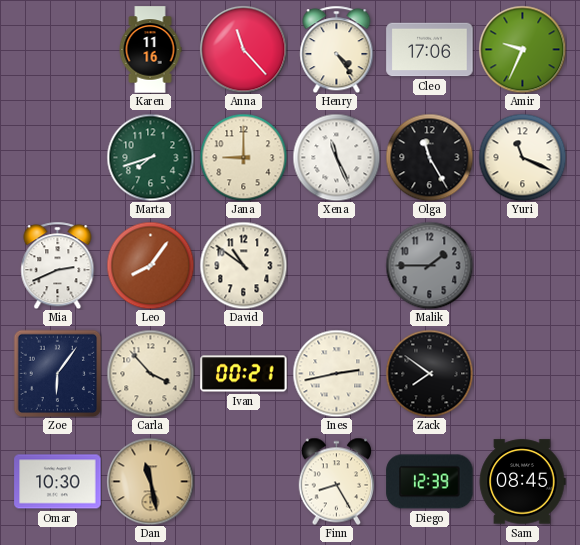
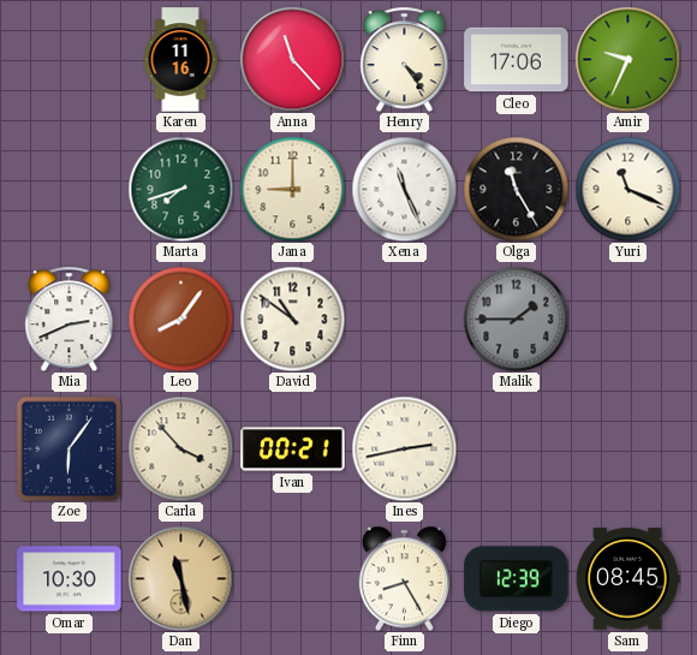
Zack: 7:51 -> none
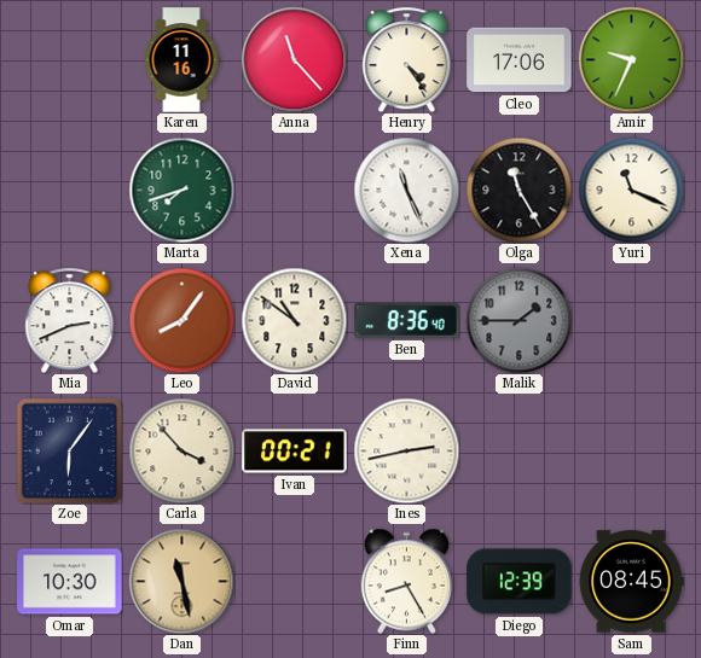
Jana: 9:00 -> none
Ben: none -> 8:36
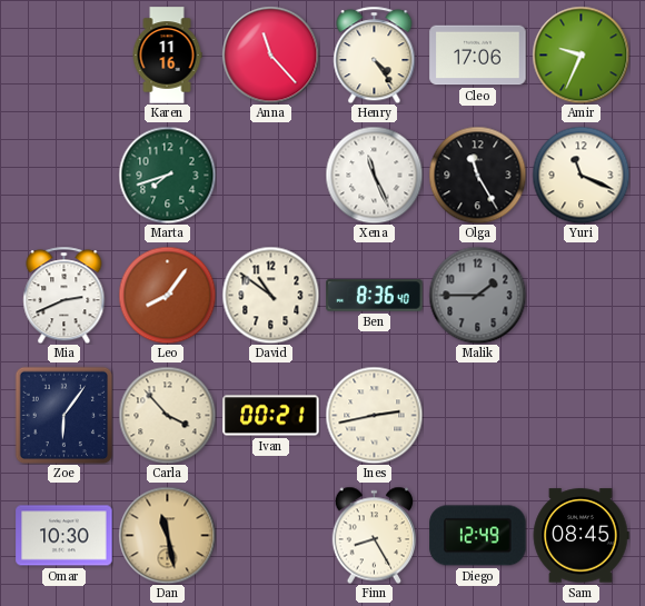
Diego: 12:39 -> 12:49
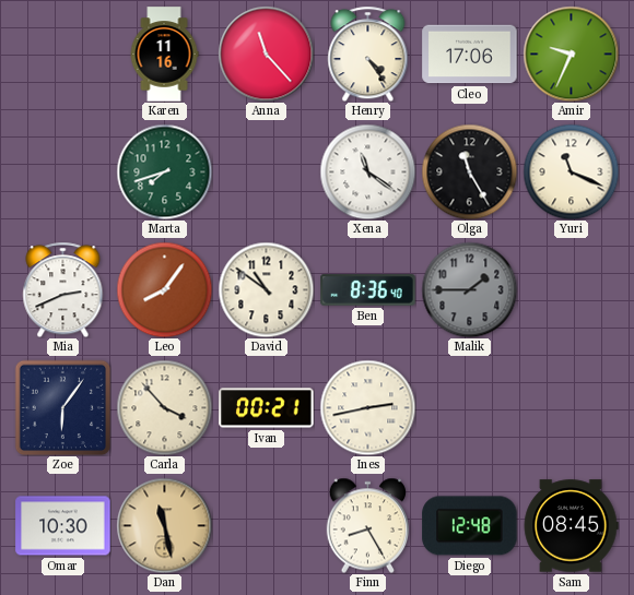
Xena: 11:26 -> 11:21
Diego: 12:49 -> 12:48
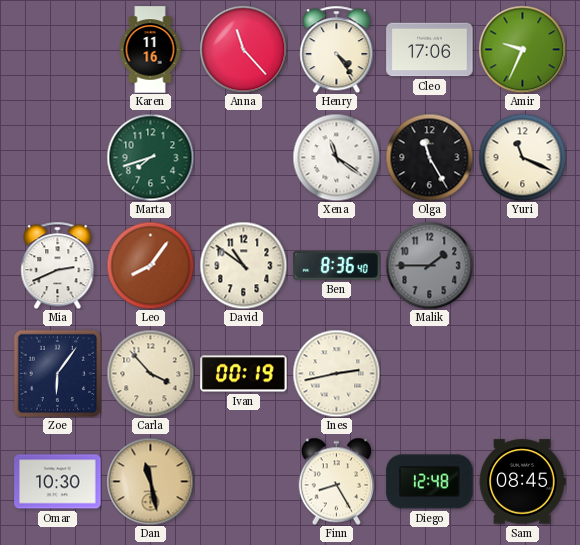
Ivan: 00:21 -> 00:19
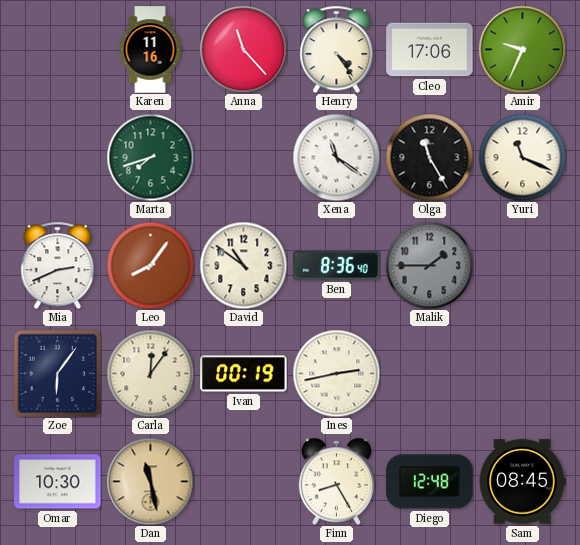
Carla: 3:53 -> 12:06
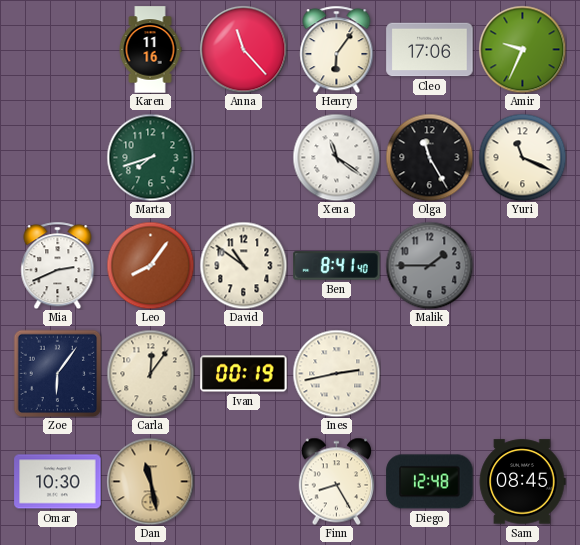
Henry: 4:24 -> 6:06
Ben: 8:36 -> 8:41
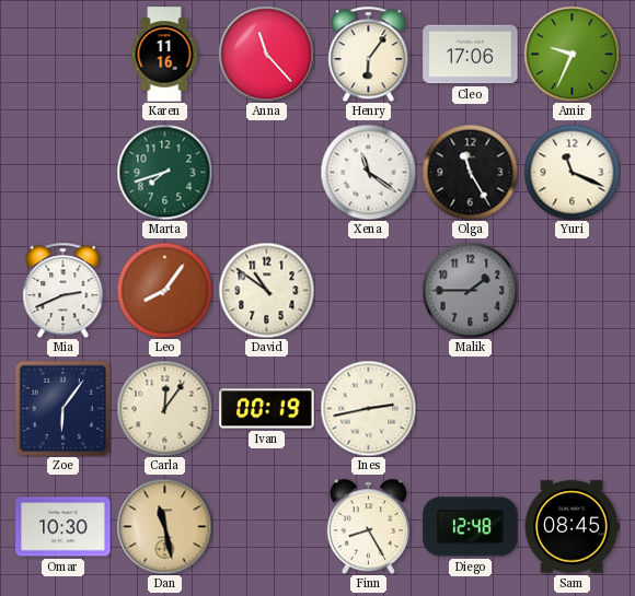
Ben: 8:41 -> none
